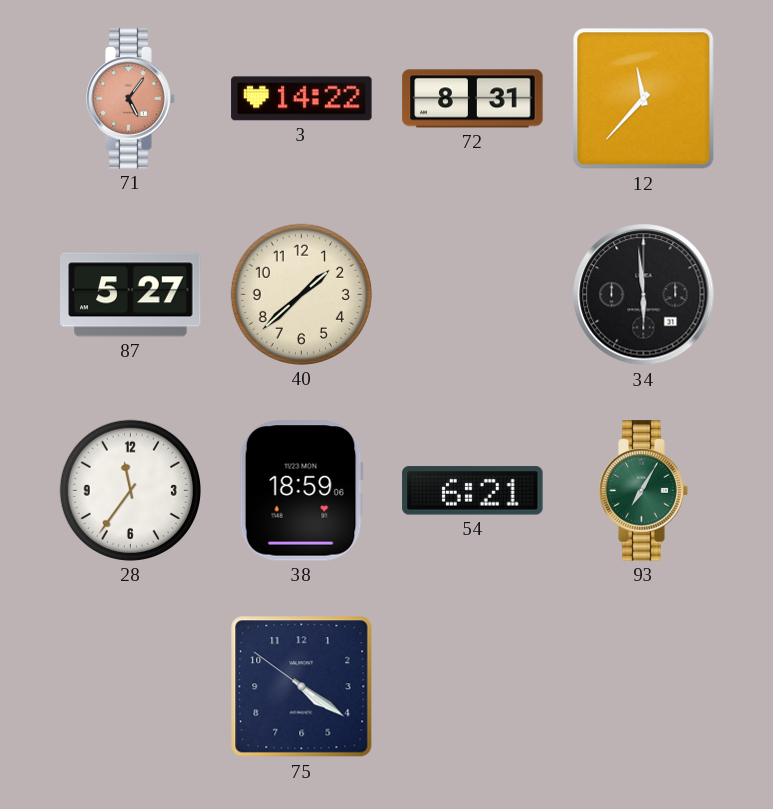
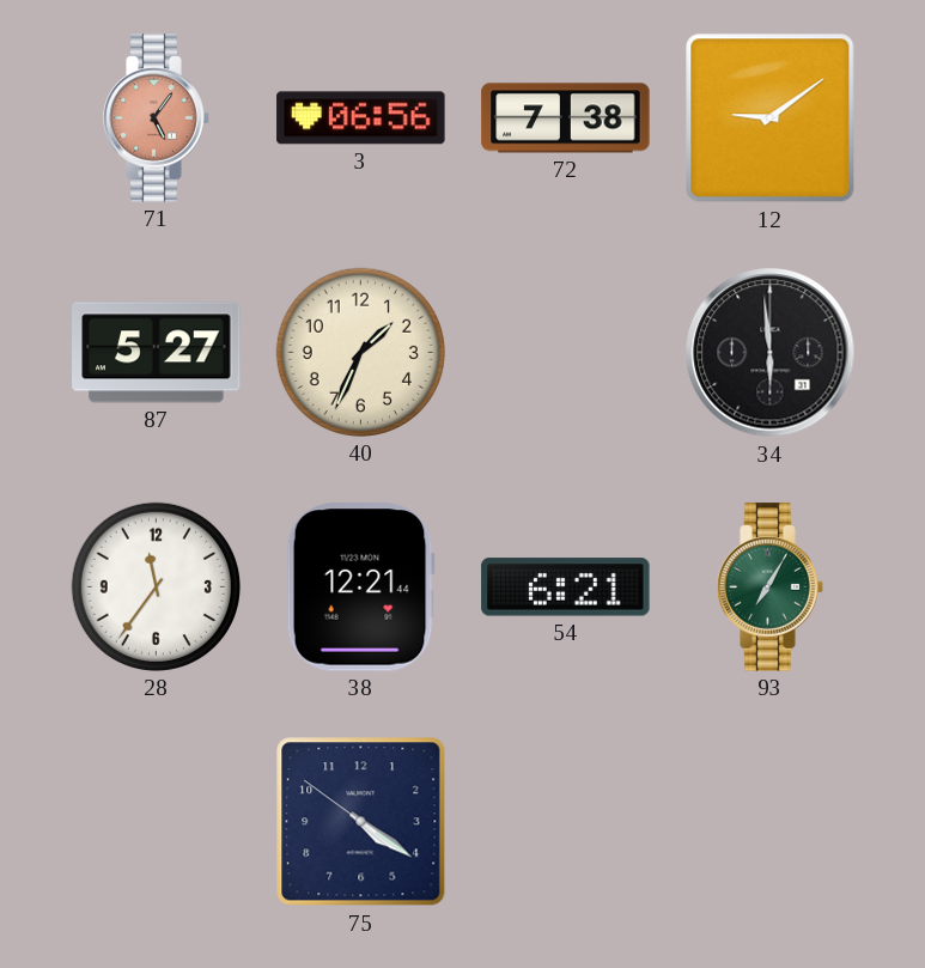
3: 14:22 -> 06:56
72: 8:31 -> 7:38
12: 11:37 -> 9:09
40: 1:38 -> 1:34
38: 18:59 -> 12:21
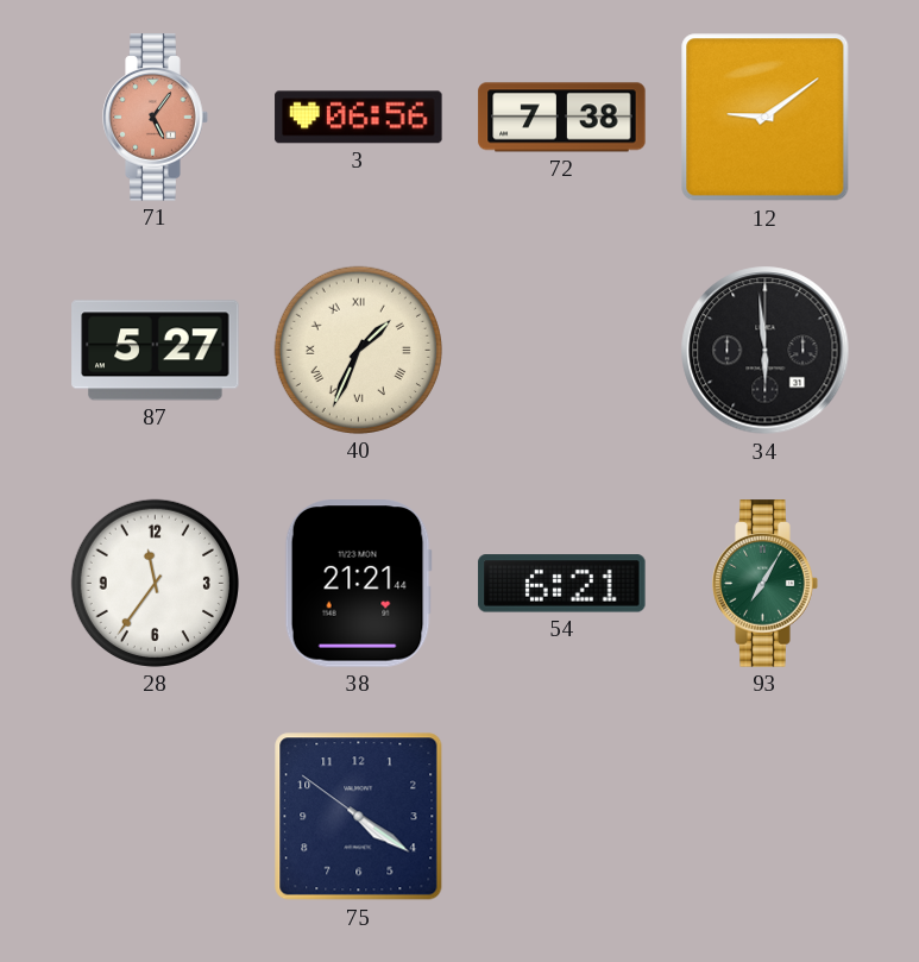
40 numerals: Arabic -> Roman
38: 12:21 -> 21:21
